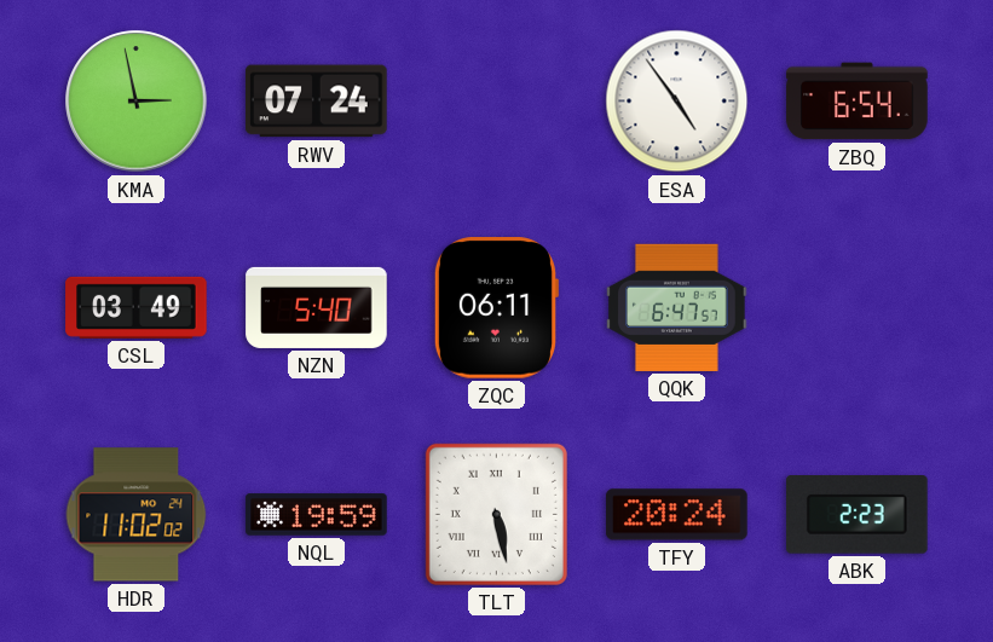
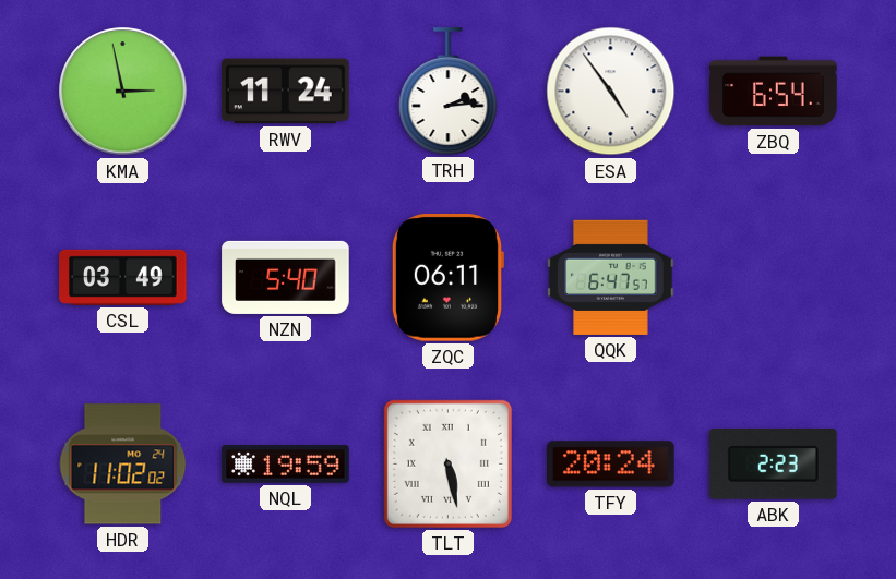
RWV: 07:24 -> 11:24
TRH: none -> 2:14
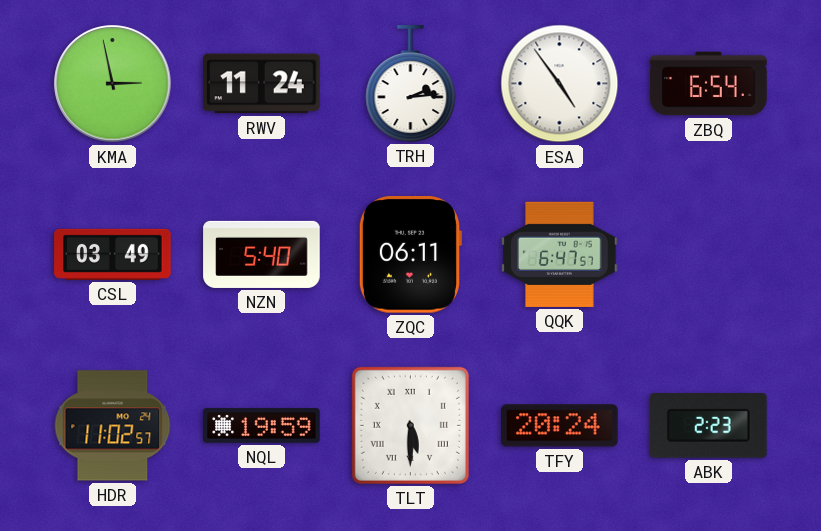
HDR: 11:02:02 -> 11:02:57
TLT: 5:28 -> 5:30
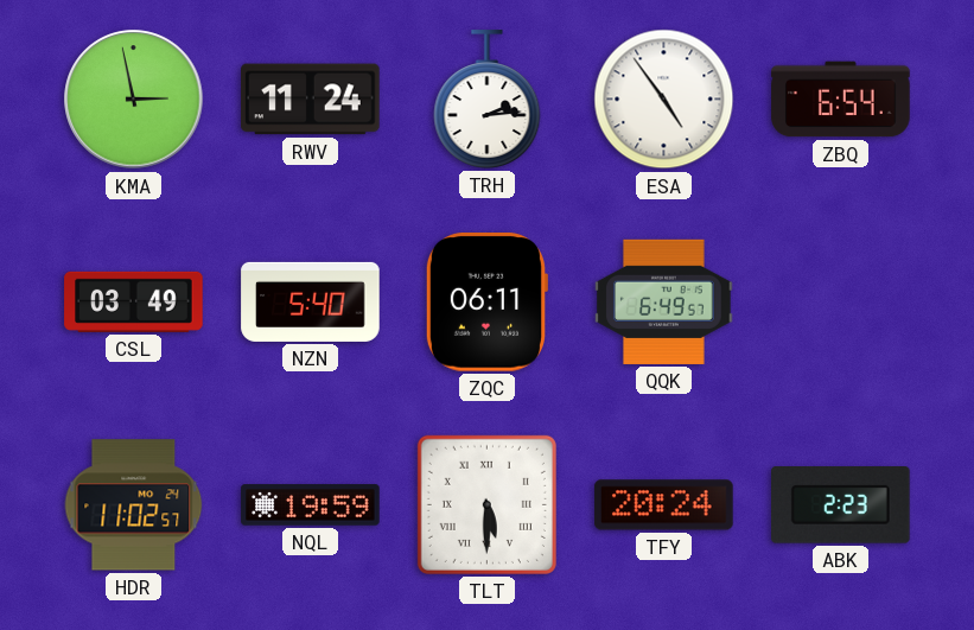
QQK: 6:47 -> 6:49
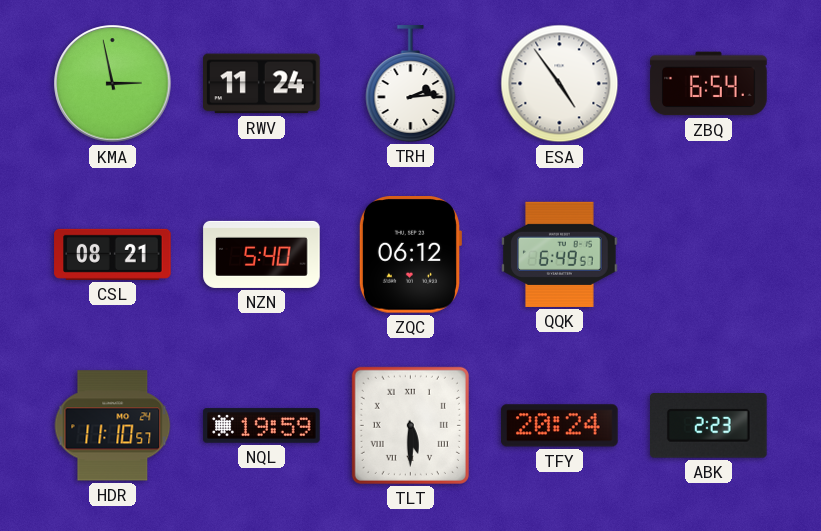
CSL: 03:49 -> 08:21
ZQC: 06:11 -> 06:12
HDR: 11:02 -> 11:10
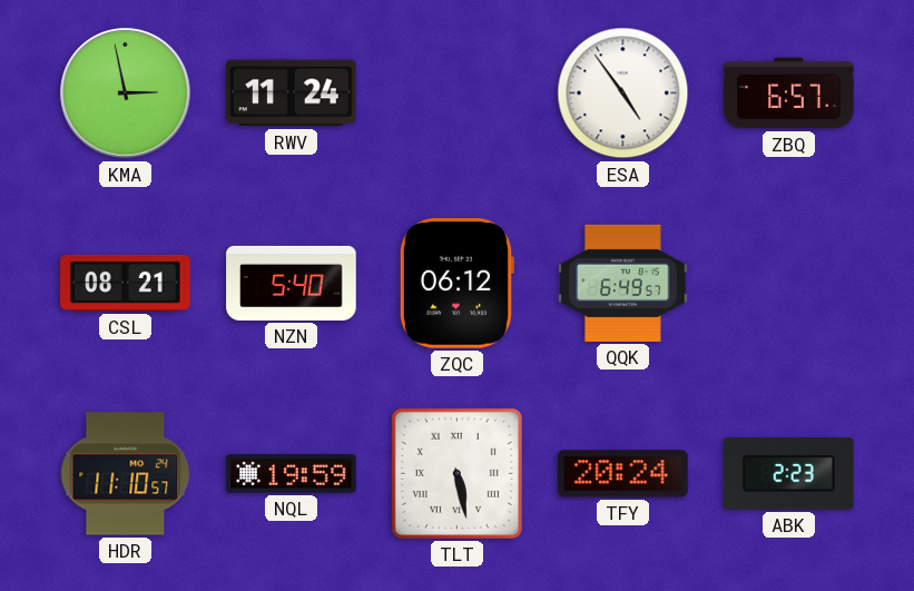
TRH: 2:14 -> none
ZBQ: 6:54 -> 6:57
TLT: 5:30 -> 5:28
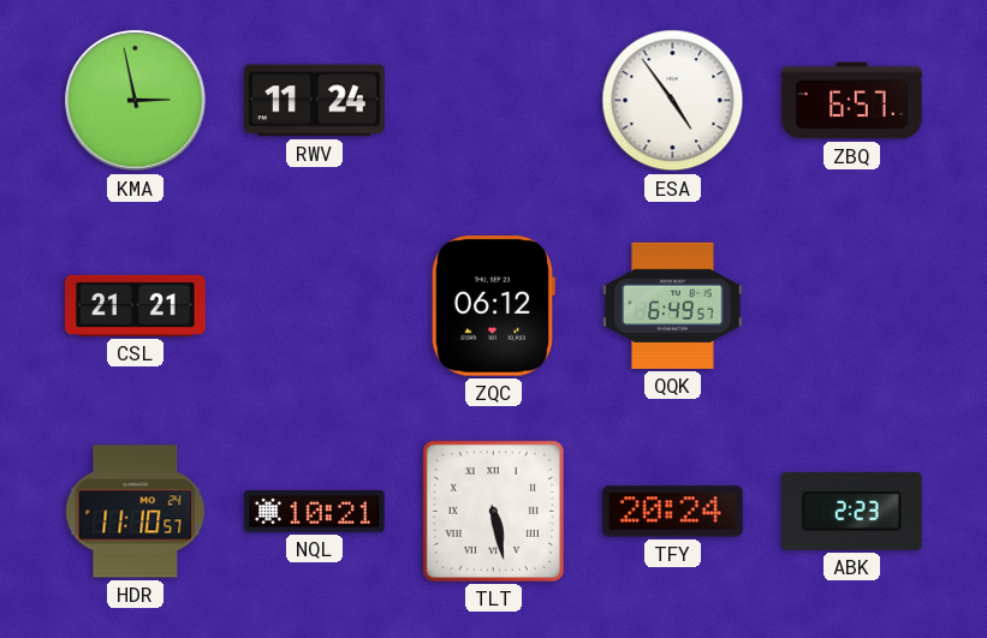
CSL: 08:21 -> 21:21
NZN: 5:40 -> none
NQL: 19:59 -> 10:21
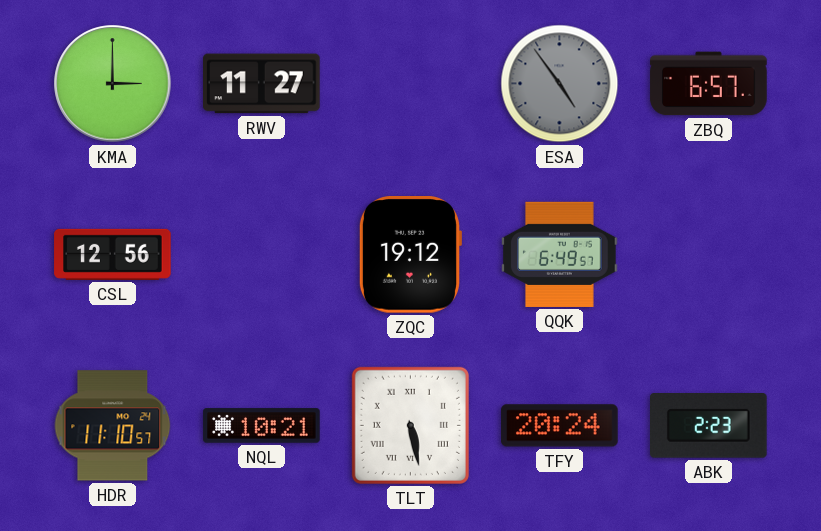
KMA: 2:58 -> 3:00
RWV: 11:24 -> 11:27
ESA dial: white -> grey
CSL: 21:21 -> 12:56
ZQC: 06:12 -> 19:12
